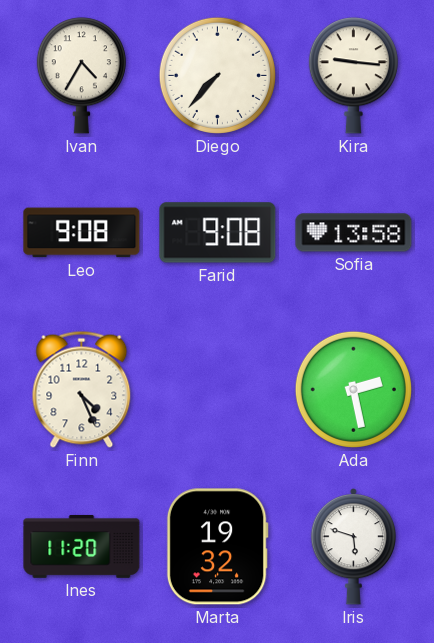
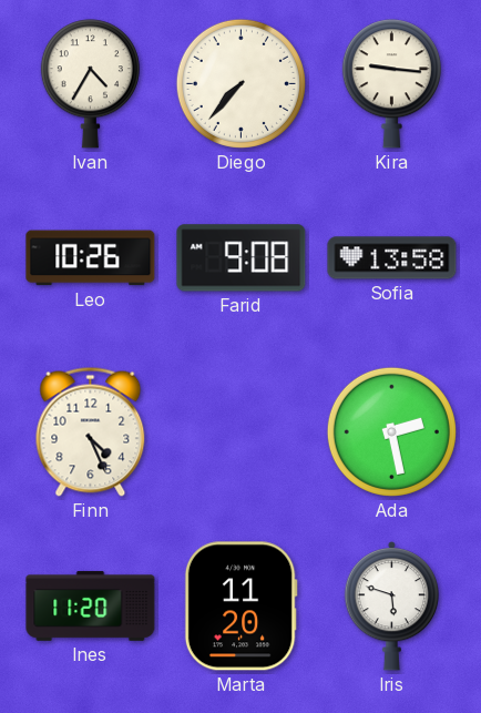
Leo: 9:08 -> 10:26
Marta: 19:32 -> 11:20
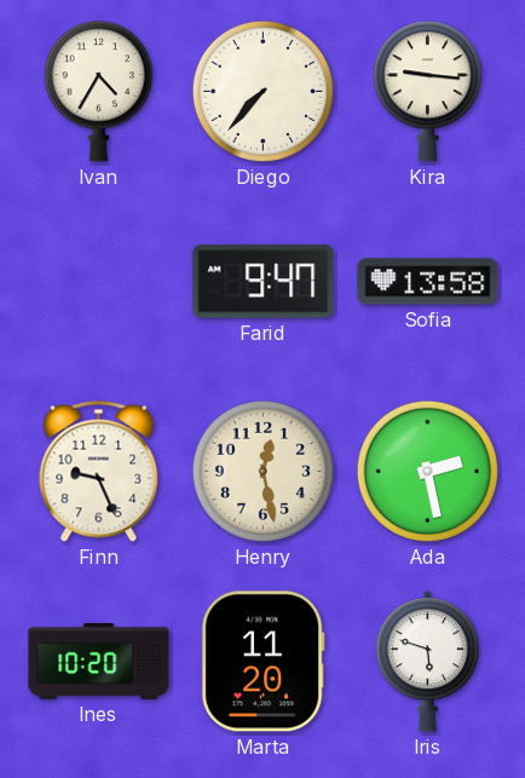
Leo: 10:26 -> none
Farid: 9:08 -> 9:47
Finn: 4:26 -> 9:26
Henry: none -> 12:28
Ines: 11:20 -> 10:20
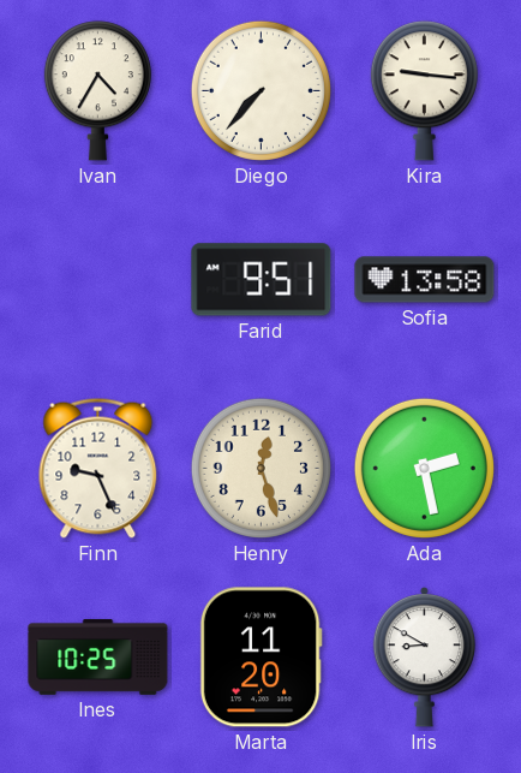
Farid: 9:47 -> 9:51
Henry: 12:28 -> 12:27
Ines: 10:20 -> 10:25
Iris: 5:48 -> 8:50
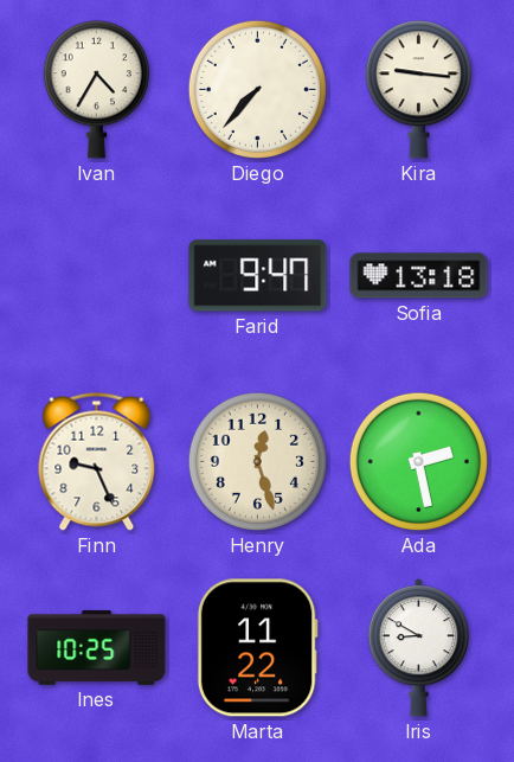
Farid: 9:51 -> 9:47
Sofia: 13:58 -> 13:18
Marta: 11:20 -> 11:22
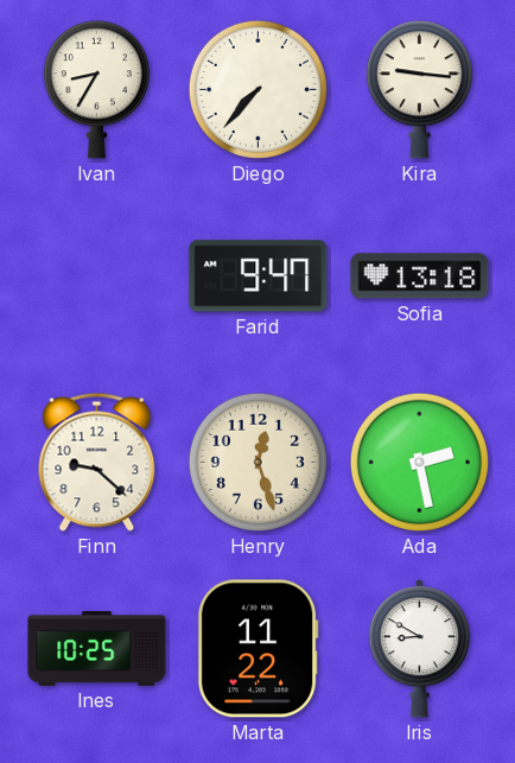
Ivan: 4:35 -> 8:35
Finn: 9:26 -> 9:22
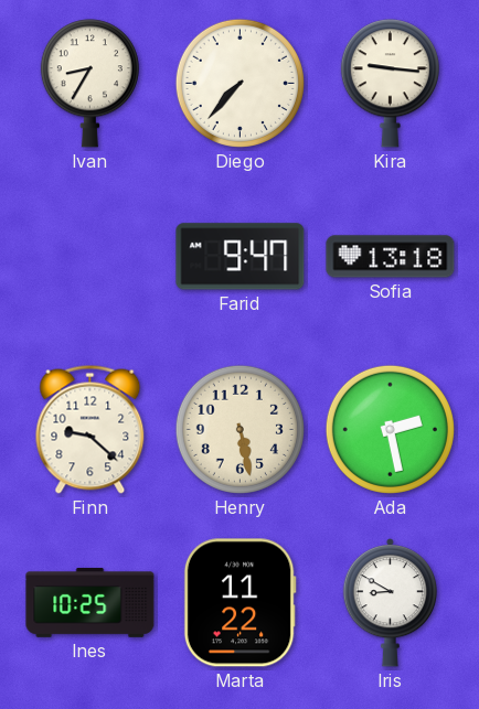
Henry: 12:27 -> 5:28
